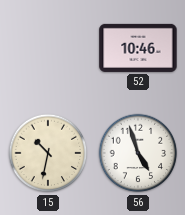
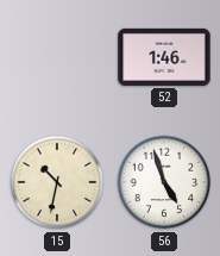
52: 10:46 -> 1:46
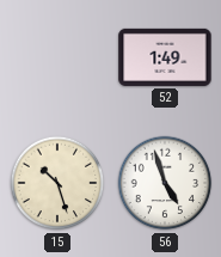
52: 1:46 -> 1:49
15: 10:32 -> 10:27
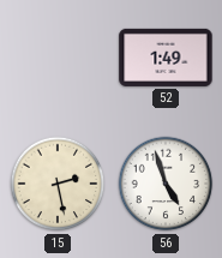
15: 10:27 -> 2:28
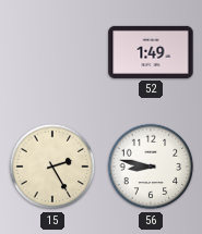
15: 2:28 -> 2:25
56: 4:57 -> 8:47
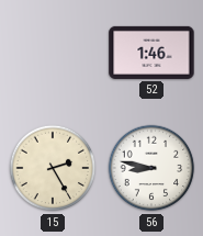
52: 1:49 -> 1:46
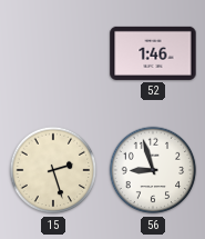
15: 2:25 -> 2:27
56: 8:47 -> 8:57
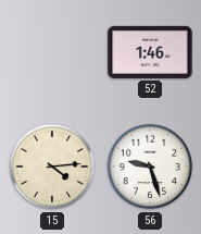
15: 2:27 -> 4:14
56: 8:57 -> 9:27
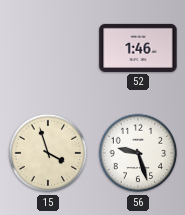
15: 4:14 -> 3:57
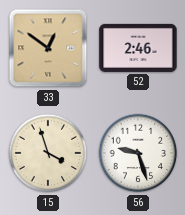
33: none -> 12:51
52: 1:46 -> 2:46
